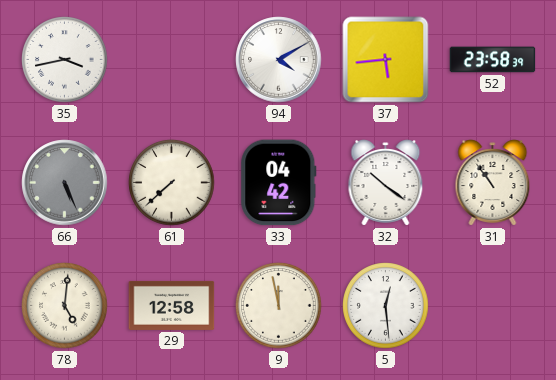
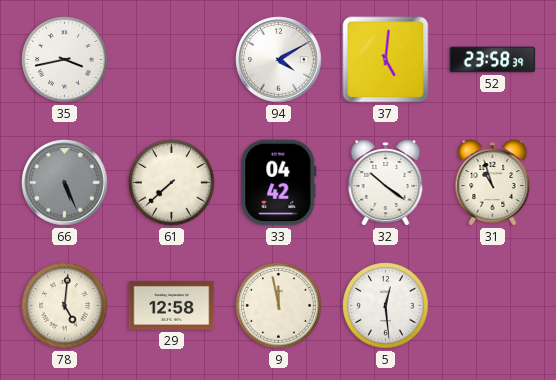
37: 5:44 -> 5:01
31: 10:54 -> 10:57
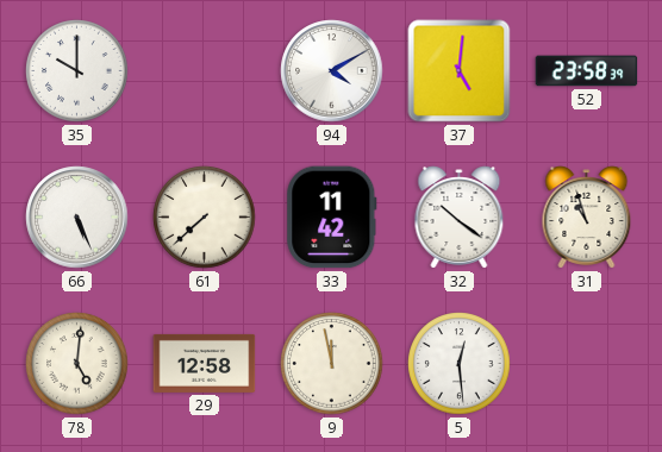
35: 3:43 -> 10:00
66 dial: grey -> white
33: 04:42 -> 11:42
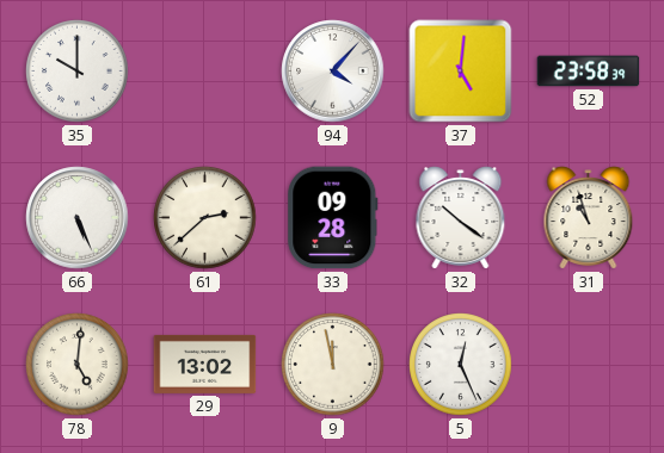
94: 4:10 -> 4:07
61: 7:38 -> 2:38
33: 11:42 -> 09:28
29: 12:58 -> 13:02
5: 12:29 -> 12:26
